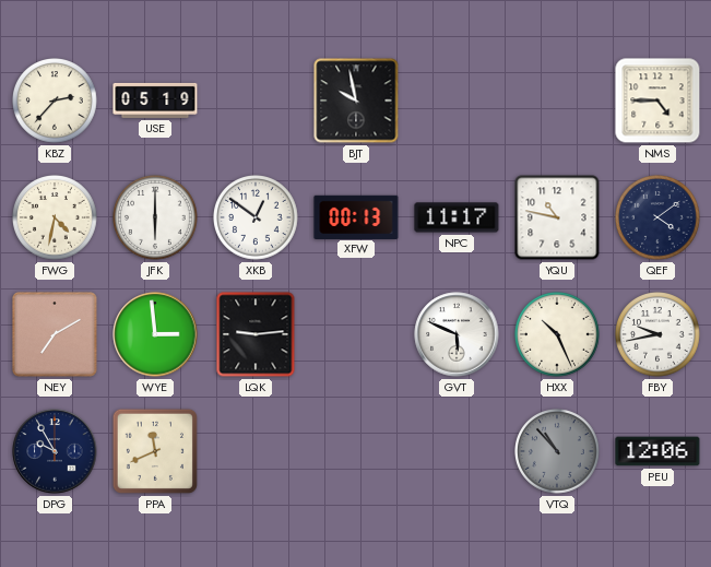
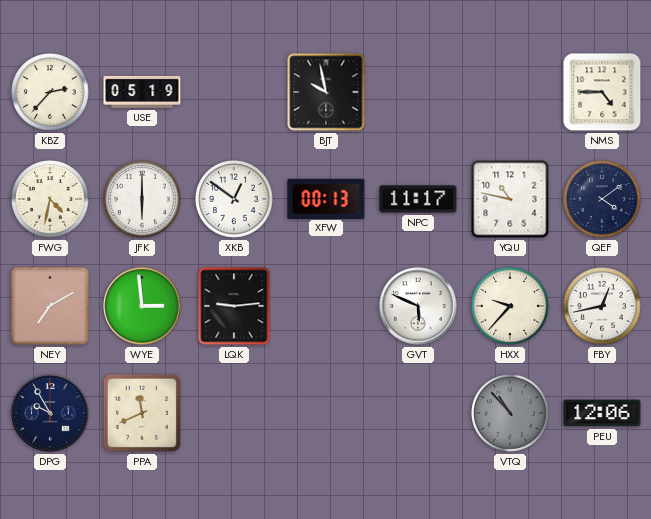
HXX: 10:26 -> 9:37
FBY: 9:43 -> 12:43
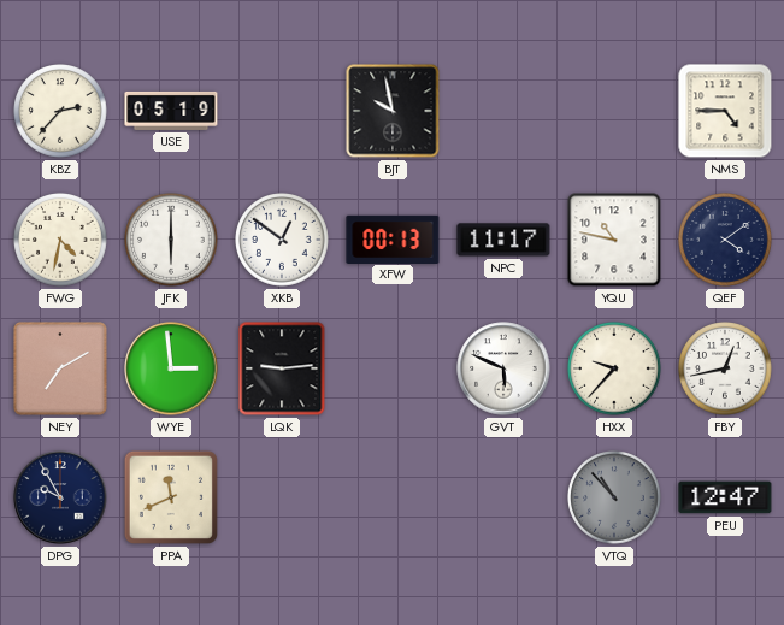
PEU: 12:06 -> 12:47
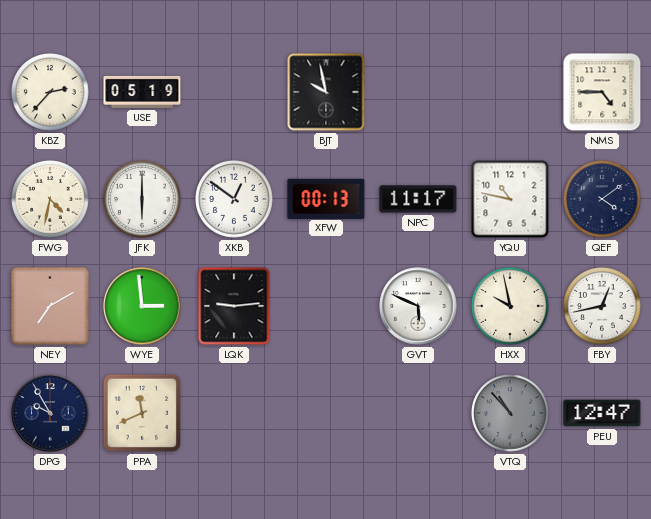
HXX: 9:37 -> 9:58
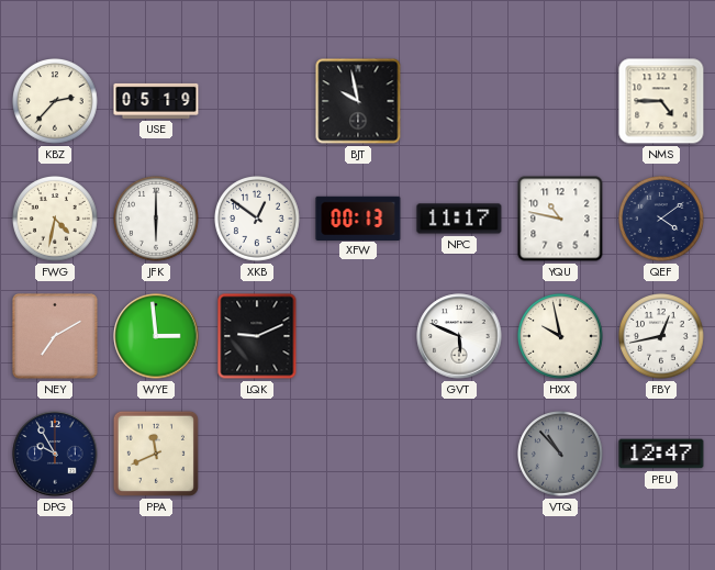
LQK: 9:14 -> 9:11
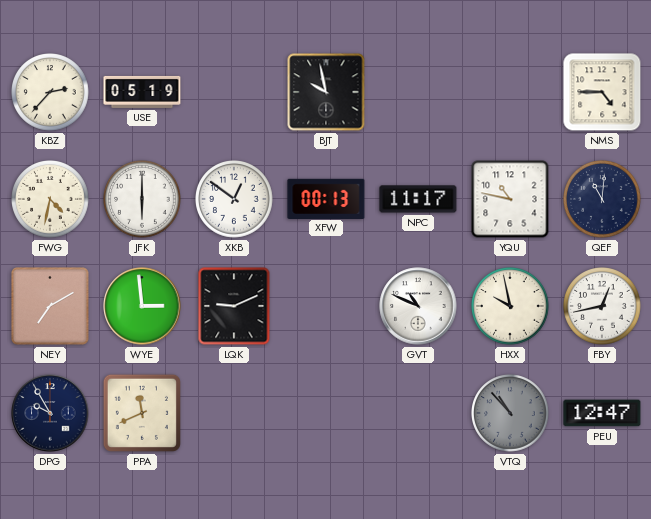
QEF: 4:09 -> 11:01
GVT: 5:49 -> 10:49
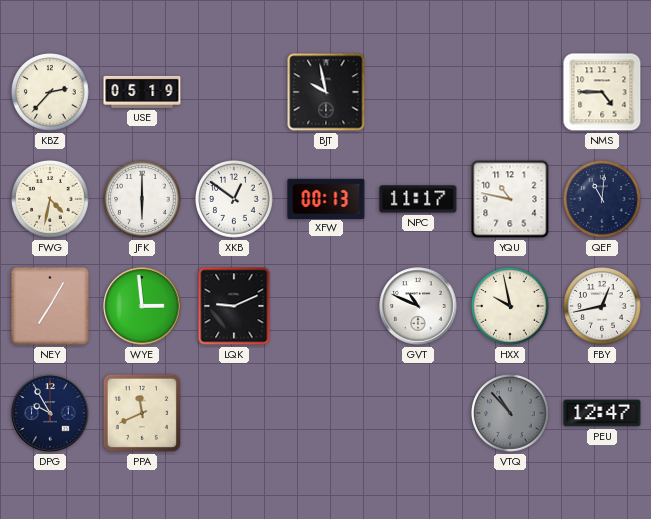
NEY: 7:10 -> 7:05
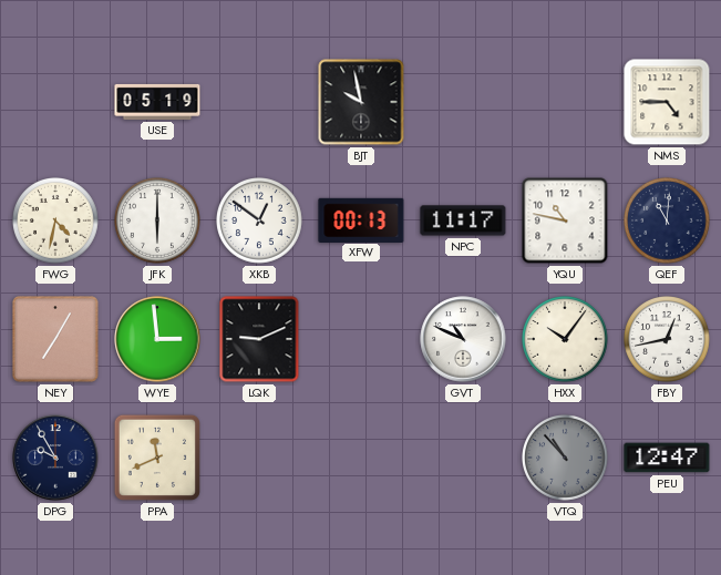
KBZ: 2:37 -> none
HXX: 9:58 -> 10:06
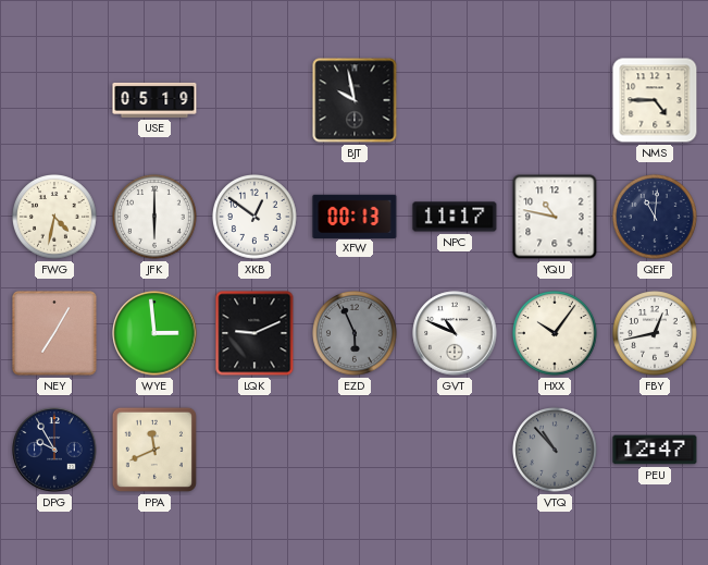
EZD: none -> 5:56
